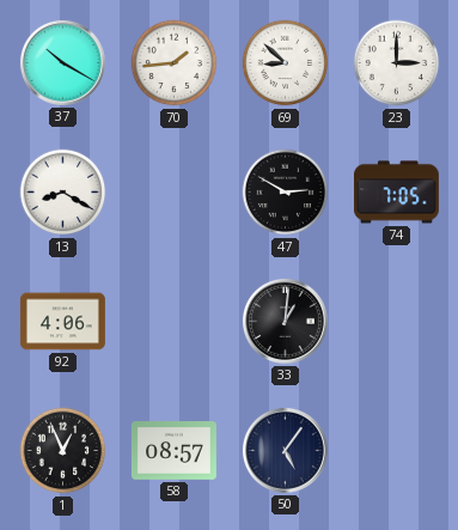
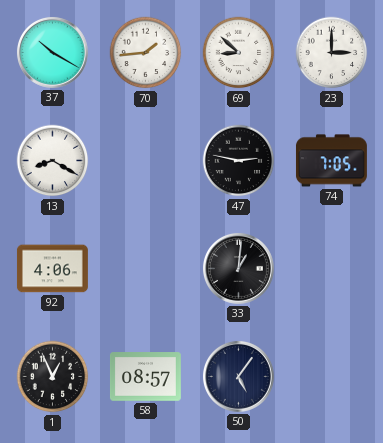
47: 2:50 -> 2:47
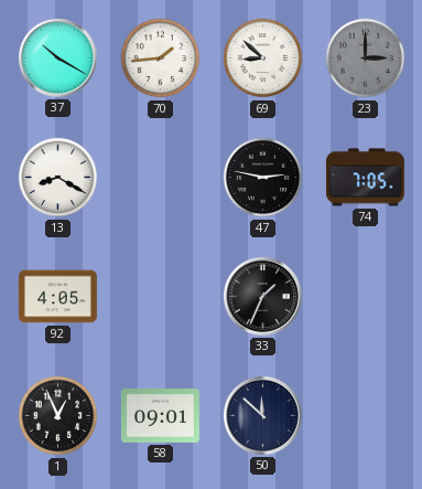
23 dial: white -> grey
92: 4:06 -> 4:05
33: 1:01 -> 1:34
58: 08:57 -> 09:01
50: 5:06 -> 11:52
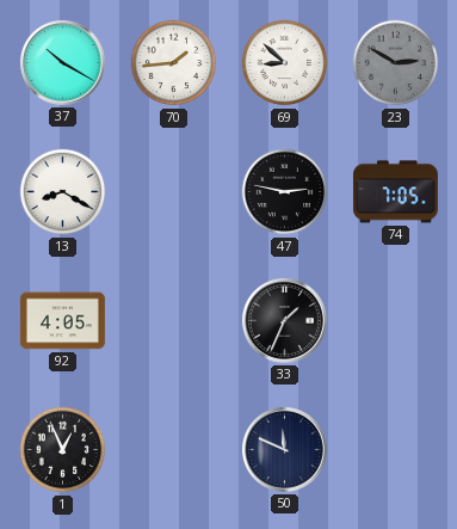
23: 3:00 -> 2:50
58: 09:01 -> none
50: 11:52 -> 11:49
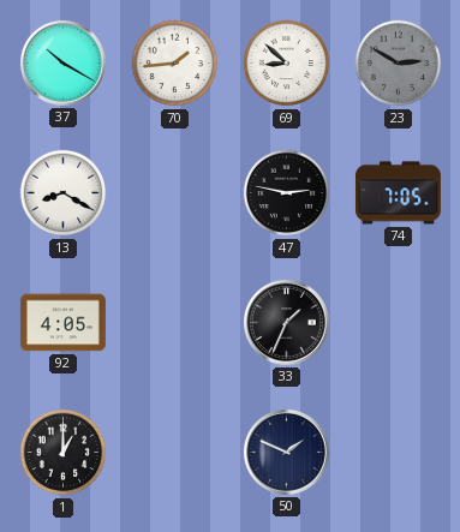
1: 12:56 -> 1:00
50: 11:49 -> 1:49
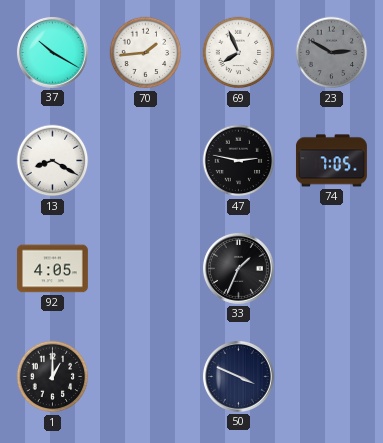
69: 8:52 -> 7:56
50: 1:49 -> 3:49
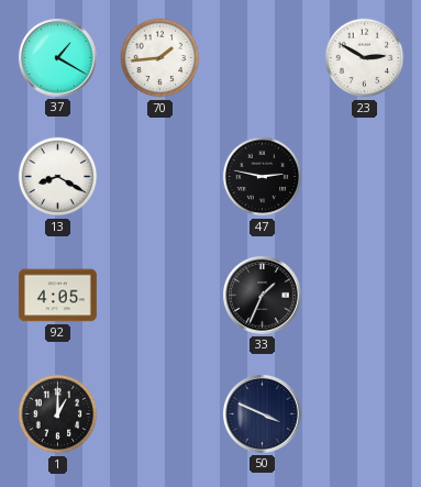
37: 10:20 -> 1:20
69: 7:56 -> none
23 dial: grey -> white
74: 7:05 -> none
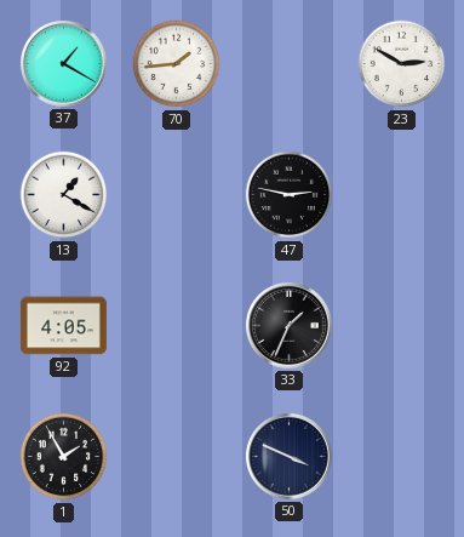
13: 8:20 -> 1:20
1: 1:00 -> 1:55
